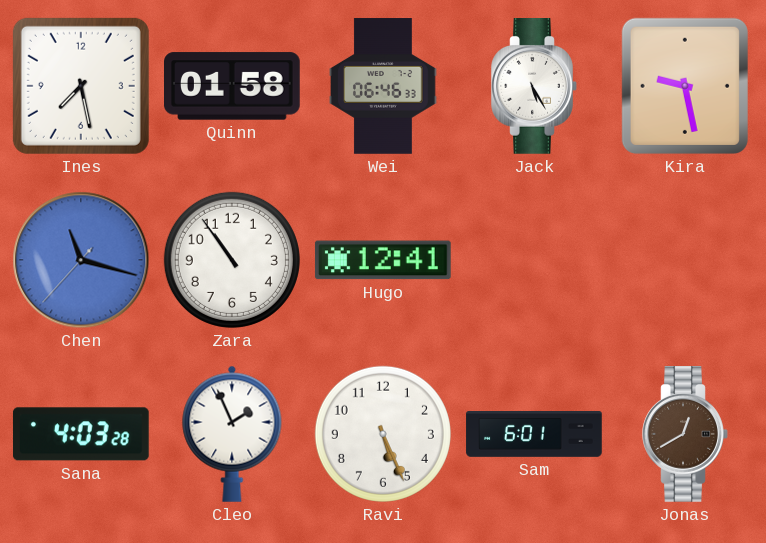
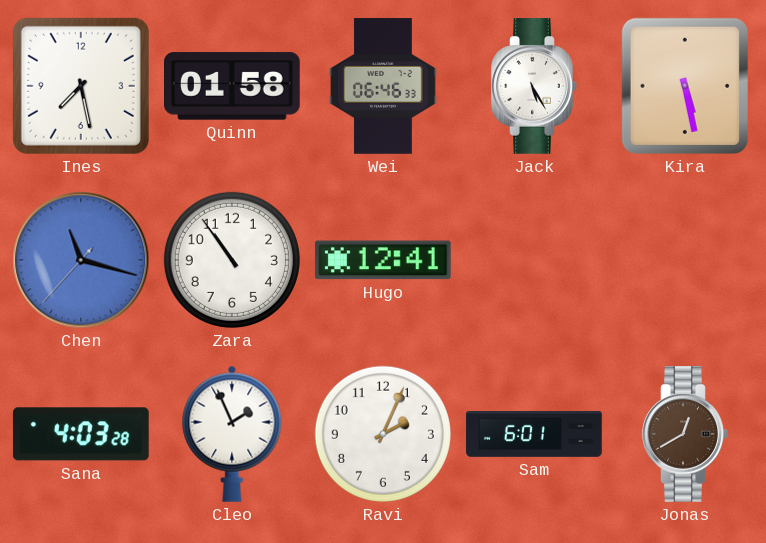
Kira: 9:28 -> 5:28
Ravi: 5:26 -> 2:04
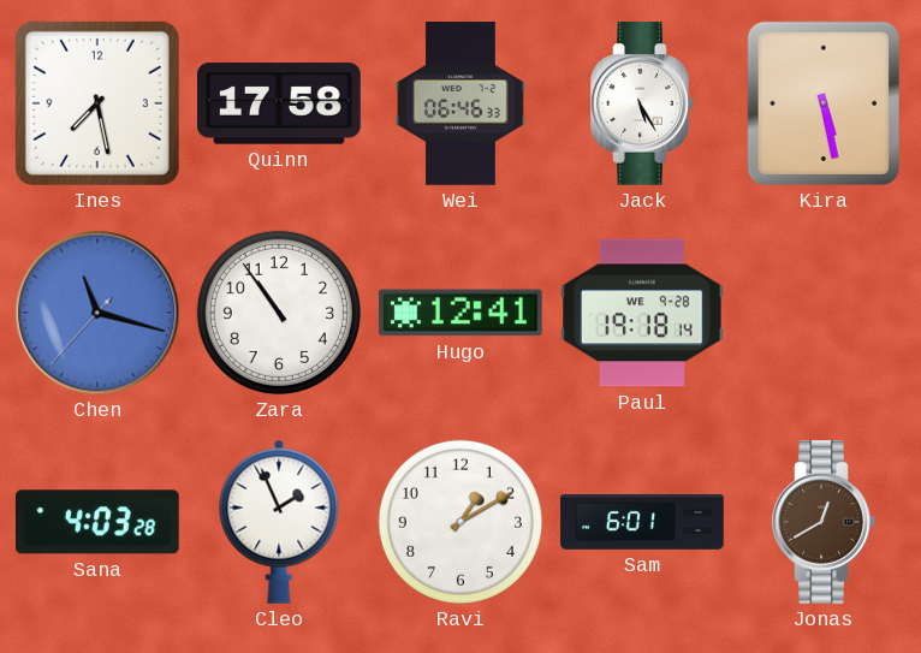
Quinn: 01:58 -> 17:58
Paul: none -> 19:18
Ravi: 2:04 -> 1:10
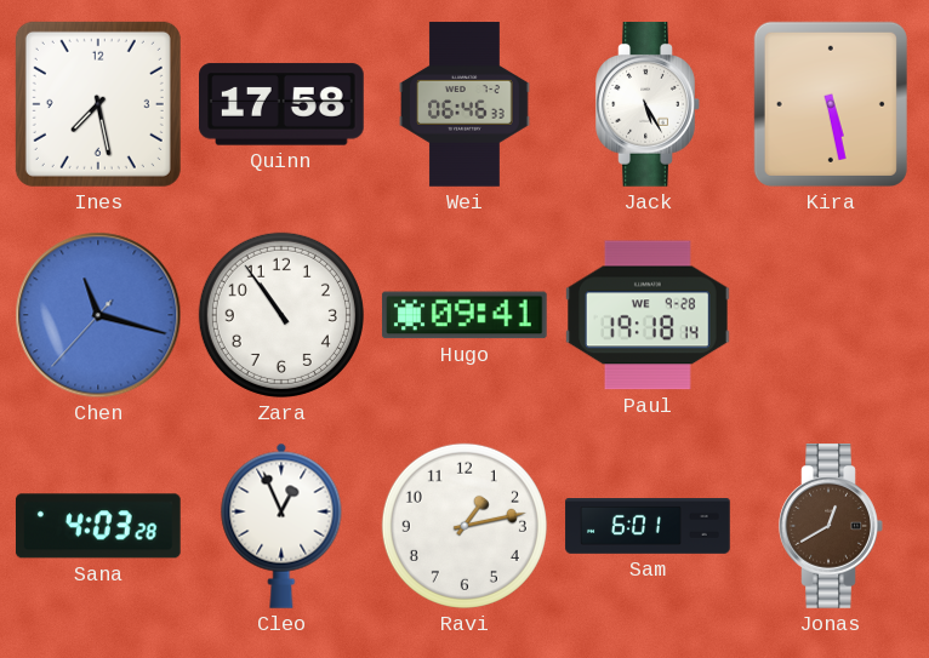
Hugo: 12:41 -> 09:41
Cleo: 1:56 -> 12:56
Ravi: 1:10 -> 1:13
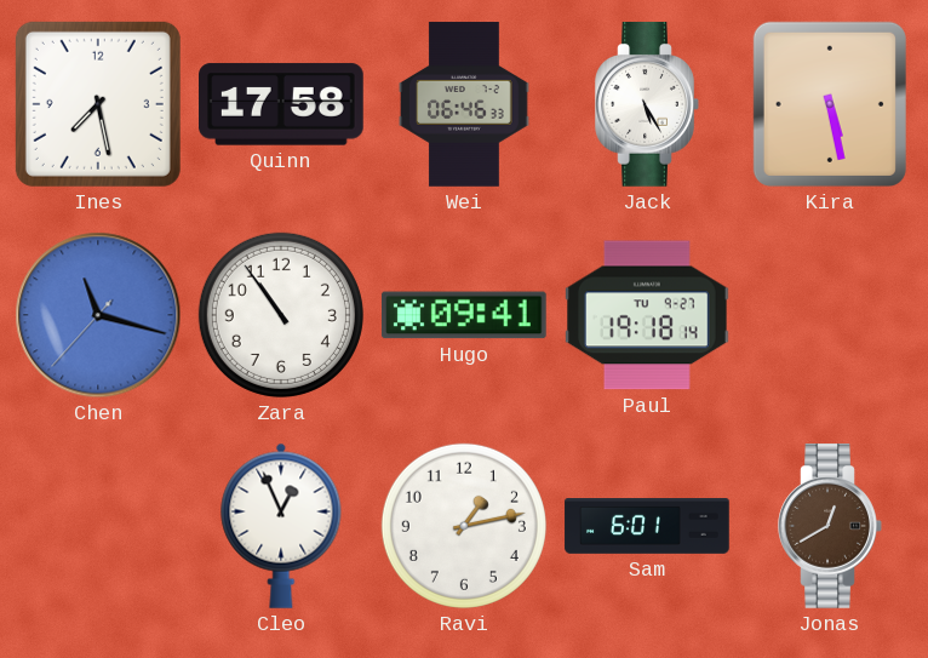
Paul date: WE 9-28 -> TU 9-27
Sana: 4:03 -> none
